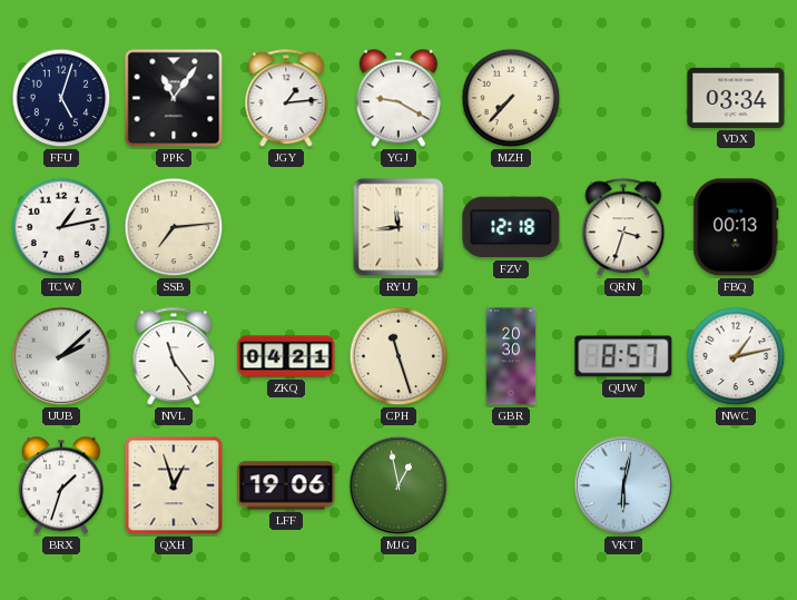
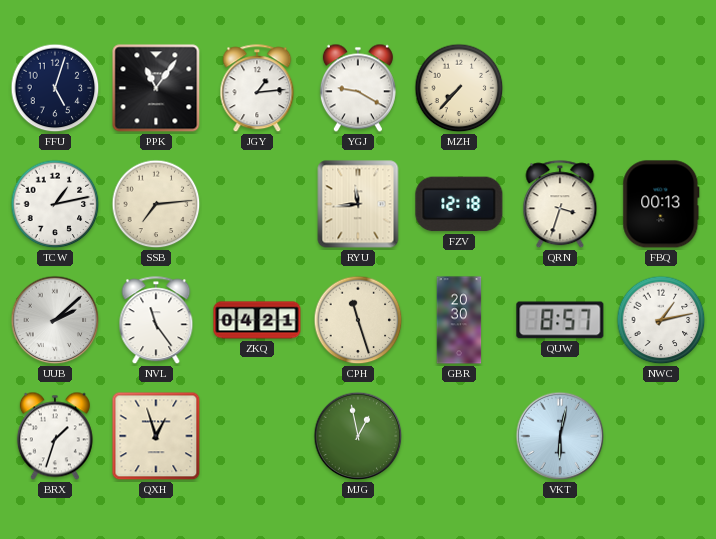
VDX: 03:34 -> none
LFF: 19:06 -> none
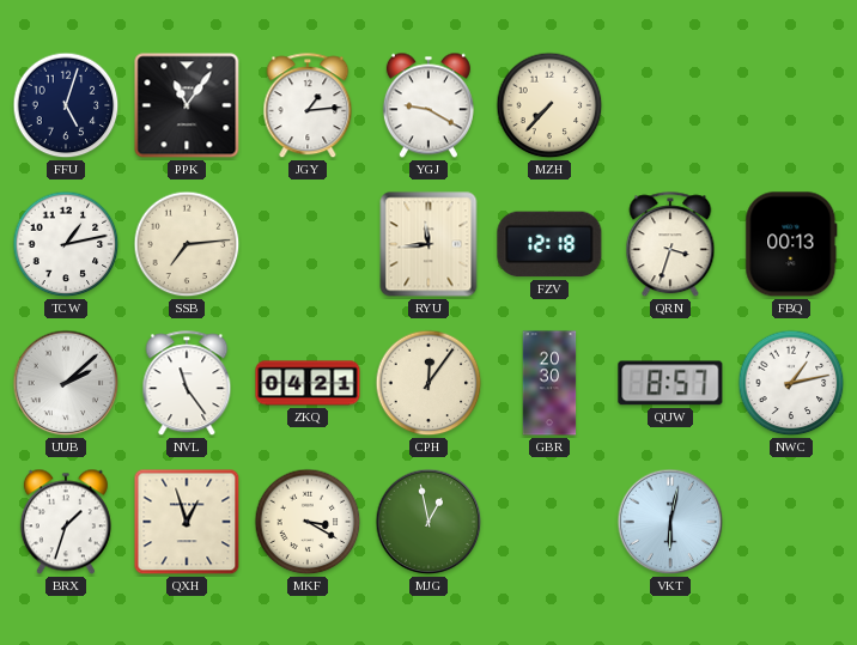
CPH: 11:27 -> 12:06
MKF: none -> 3:20
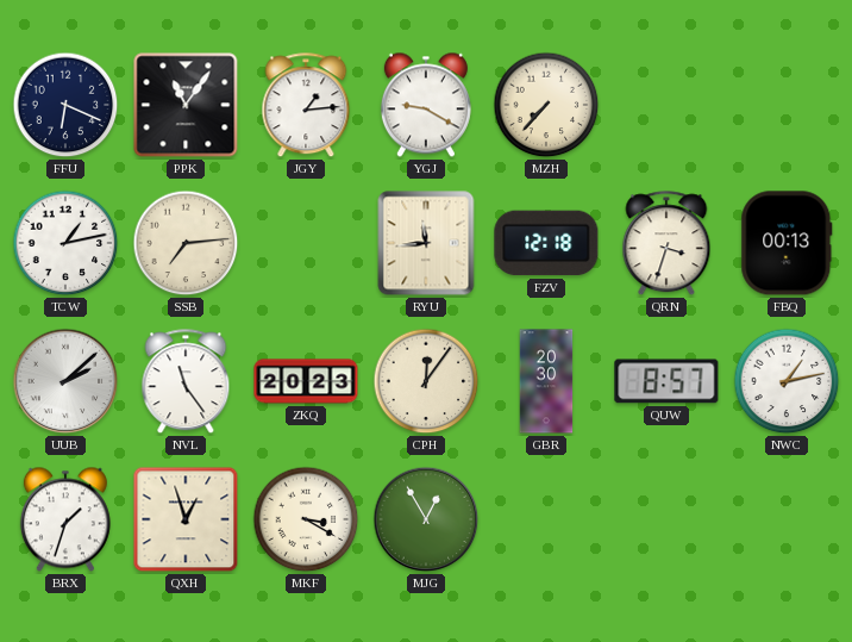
FFU: 5:03 -> 6:19
ZKQ: 04:21 -> 20:23
MJG: 12:58 -> 12:55
VKT: 6:02 -> none
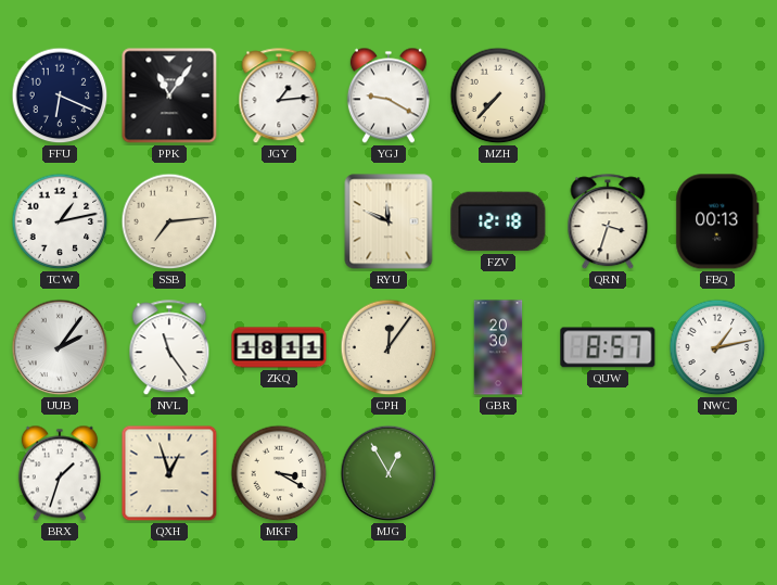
RYU: 11:44 -> 11:49
UUB: 2:08 -> 2:06
ZKQ: 20:23 -> 18:11
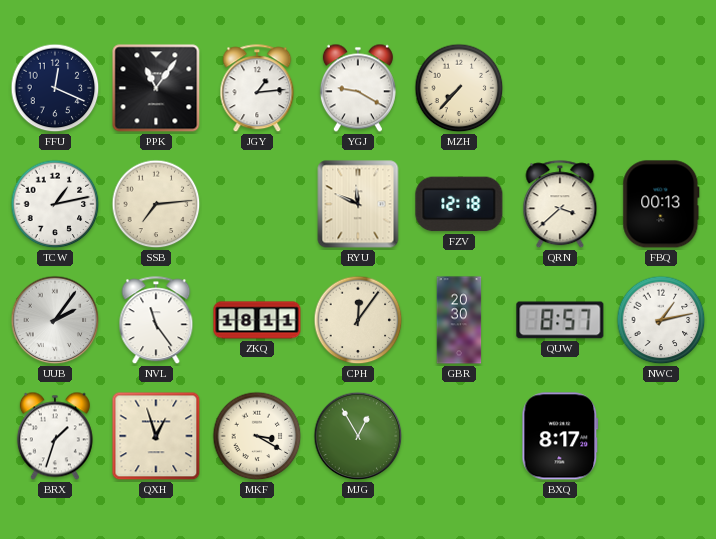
FFU: 6:19 -> 12:19
QRN: 3:33 -> 3:38
BXQ: none -> 8:17
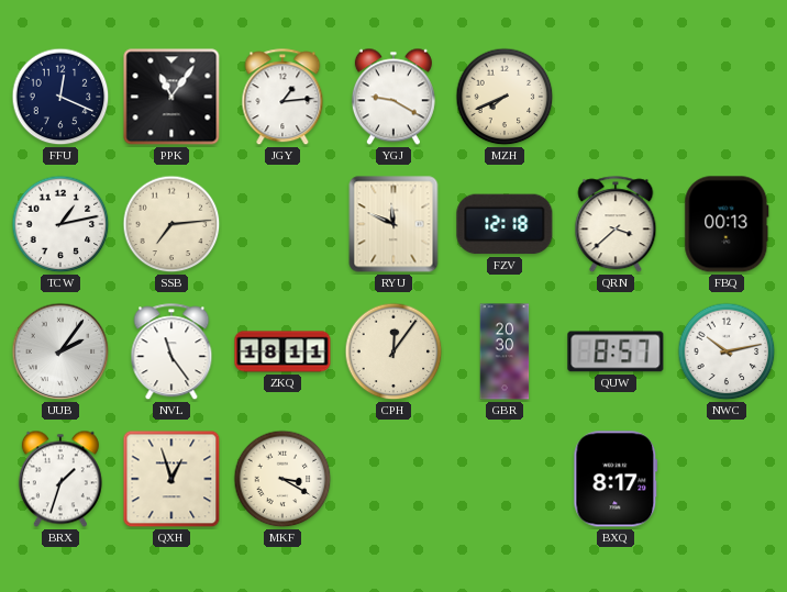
MZH: 7:37 -> 7:41
NWC: 1:13 -> 10:13
MJG: 12:55 -> none
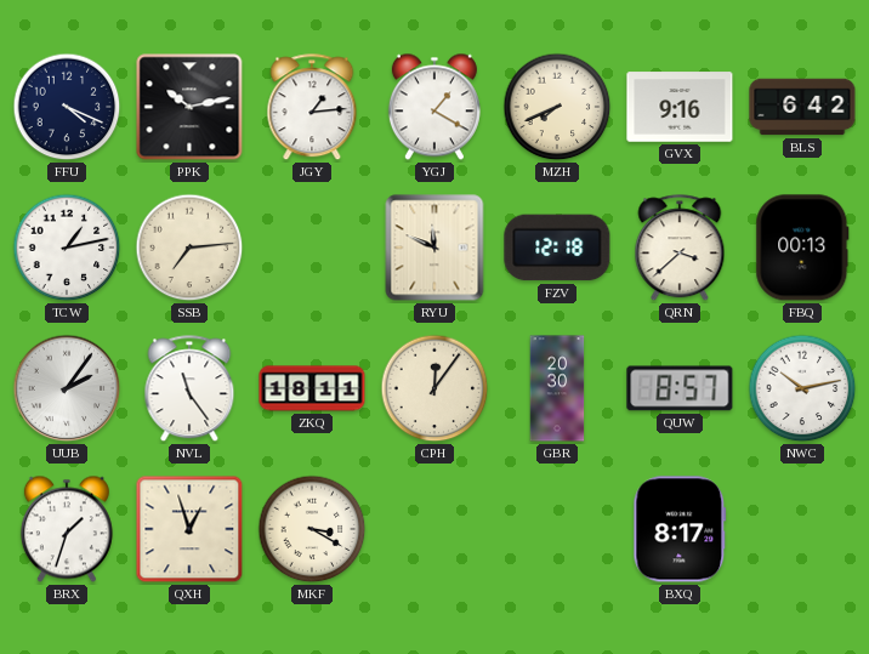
FFU: 12:19 -> 4:19
PPK: 11:06 -> 10:13
YGJ: 9:20 -> 1:20
GVX: none -> 9:16
BLS: none -> 6:42
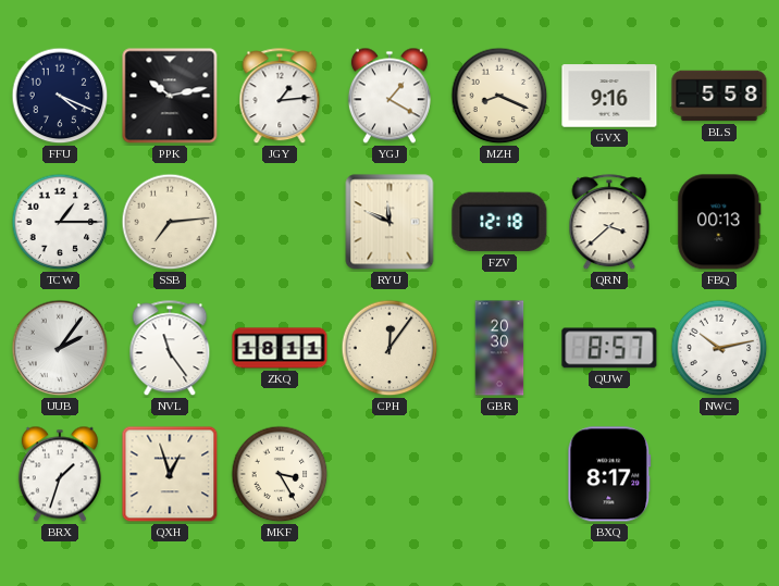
MZH: 7:41 -> 8:19
BLS: 6:42 -> 5:58
TCW: 1:13 -> 1:15
MKF: 3:20 -> 3:25
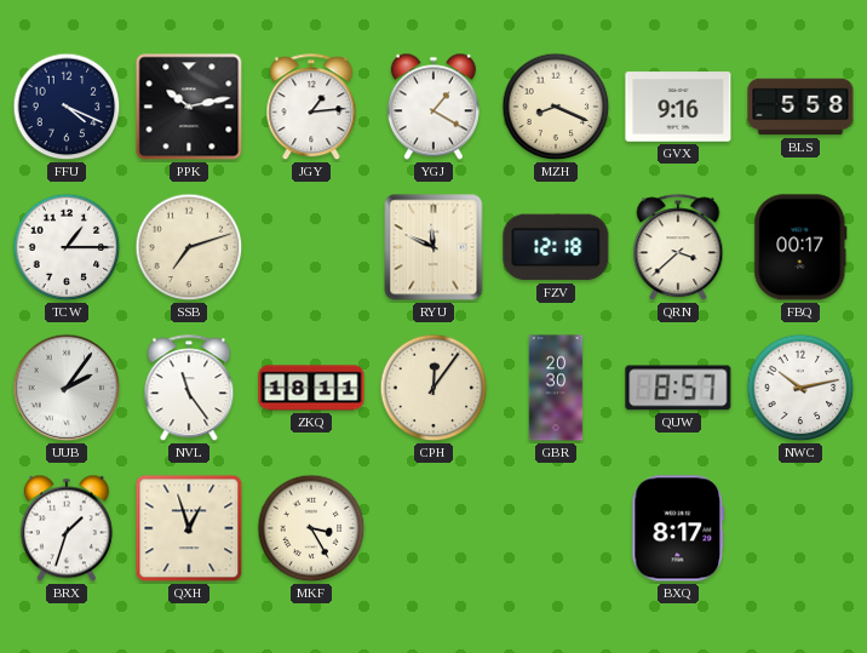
SSB: 7:14 -> 7:12
FBQ: 00:13 -> 00:17
